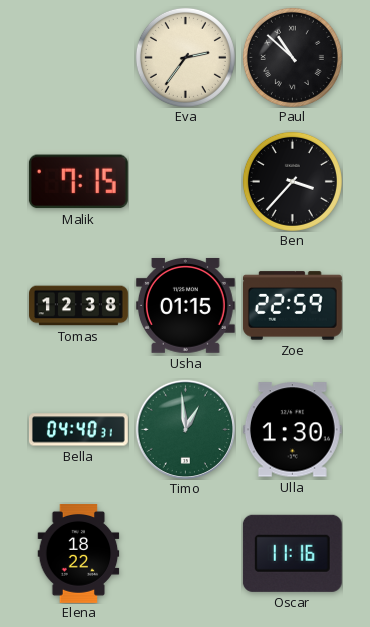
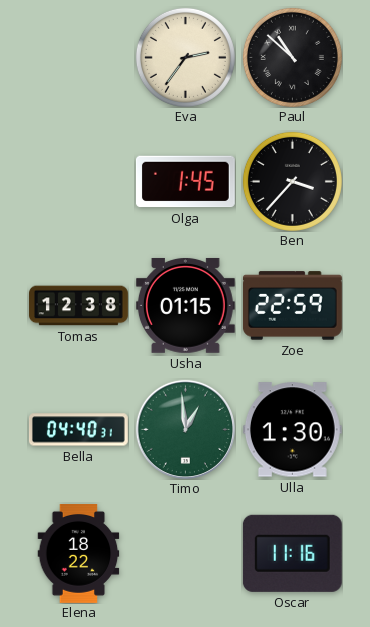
Malik: 7:15 -> none
Olga: none -> 1:45
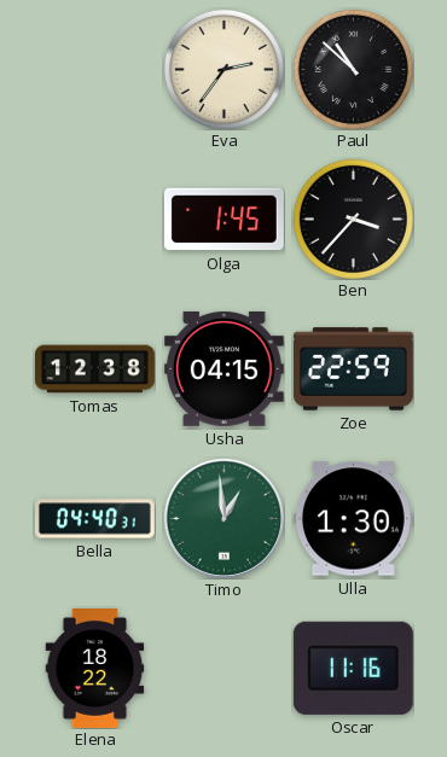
Usha: 01:15 -> 04:15
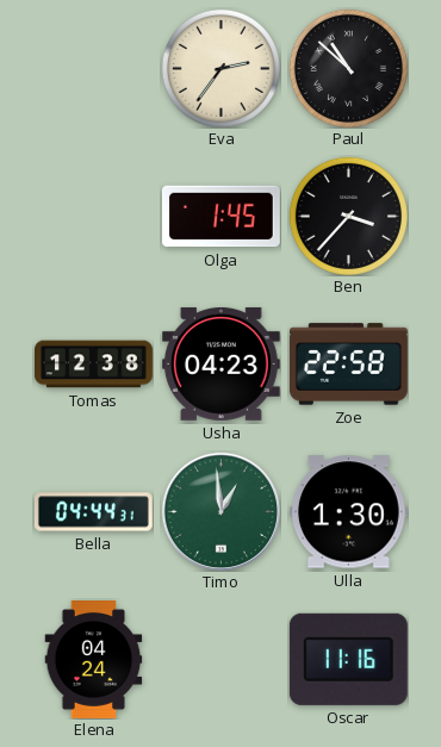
Usha: 04:15 -> 04:23
Zoe: 22:59 -> 22:58
Bella: 04:40 -> 04:44
Elena: 18:22 -> 04:24
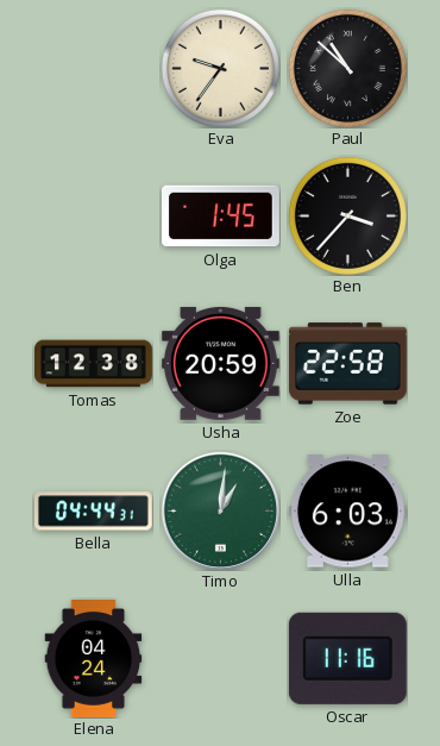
Eva: 2:36 -> 9:36
Usha: 04:23 -> 20:59
Timo: 12:59 -> 1:01
Ulla: 1:30 -> 6:03
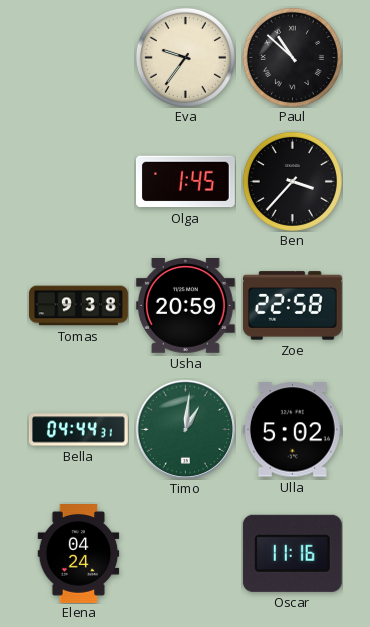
Tomas: 12:38 -> 9:38
Ulla: 6:03 -> 5:02
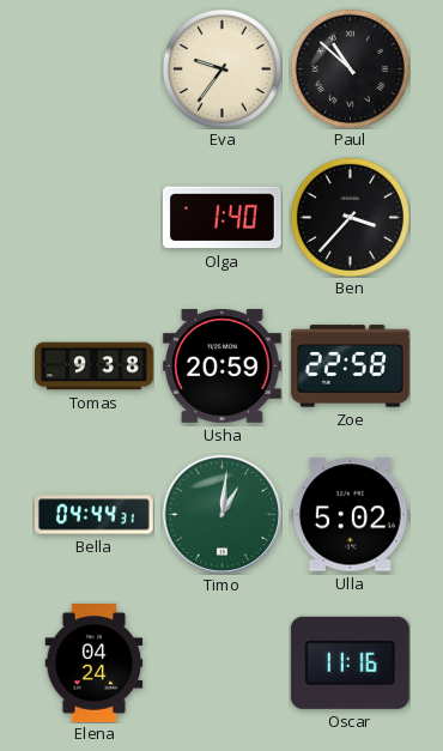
Olga: 1:45 -> 1:40
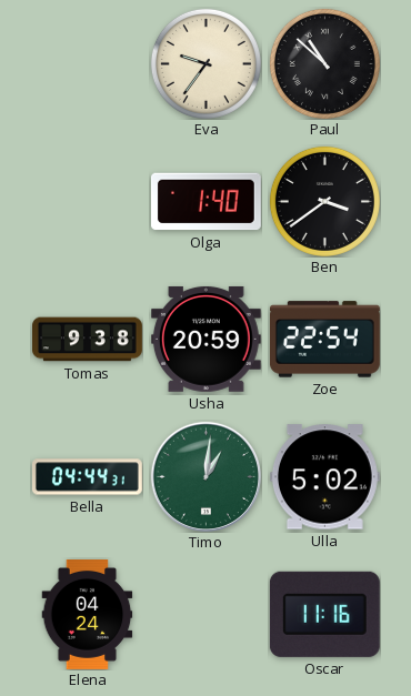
Ben: 3:37 -> 3:39
Zoe: 22:58 -> 22:54
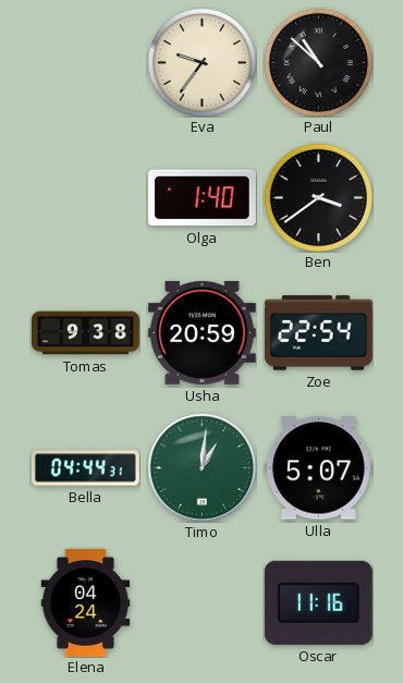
Ulla: 5:02 -> 5:07
